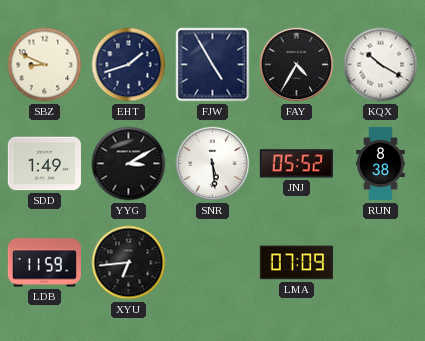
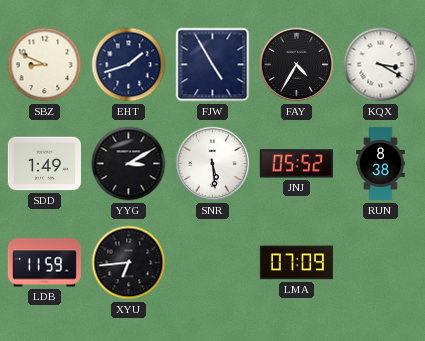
KQX: 10:20 -> 3:20
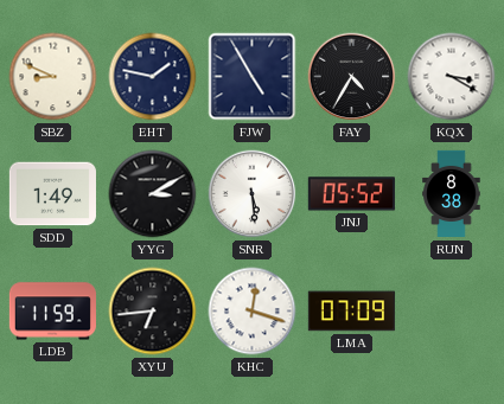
EHT: 1:42 -> 1:47
KHC: none -> 12:18
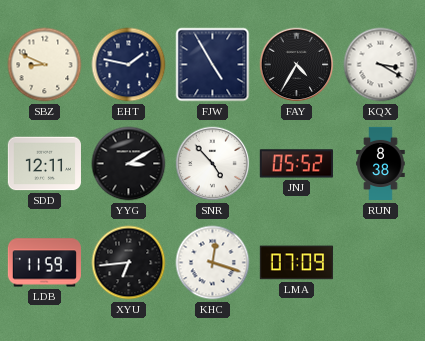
SDD: 1:49 -> 12:11
SNR: 5:29 -> 4:53
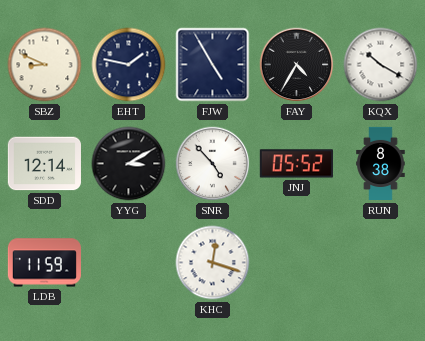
KQX: 3:20 -> 10:20
SDD: 12:11 -> 12:14
XYU: 6:44 -> none
LMA: 07:09 -> none
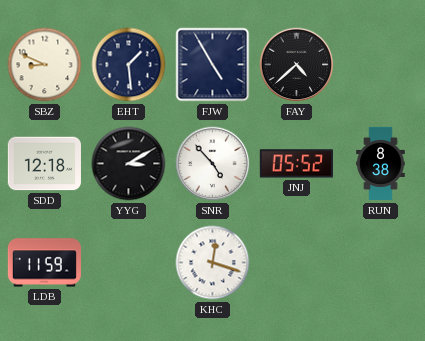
EHT: 1:47 -> 1:29
FAY: 4:35 -> 4:38
KQX: 10:20 -> none
SDD: 12:14 -> 12:18
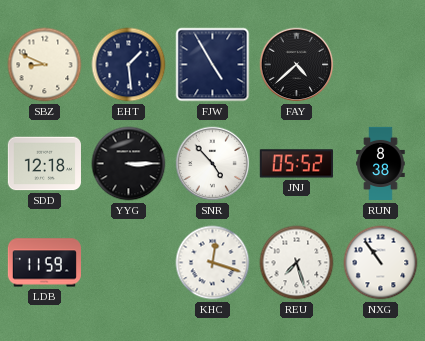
YYG: 3:10 -> 3:15
REU: none -> 7:27
NXG: none -> 10:54
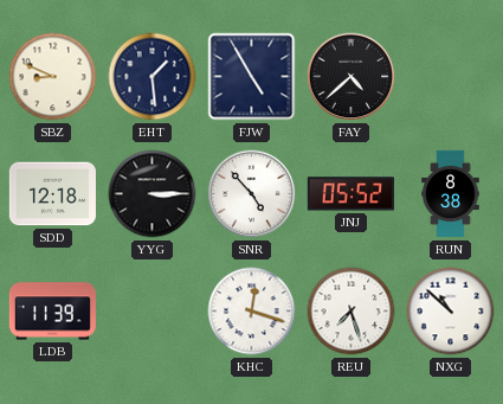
LDB: 11:59 -> 11:39
NXG: 10:54 -> 10:52
